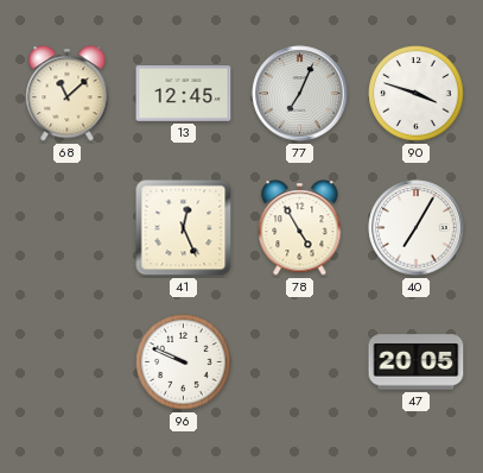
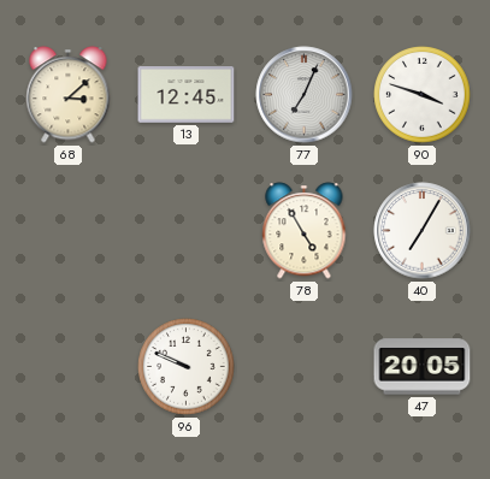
68: 11:08 -> 3:08
41: 12:26 -> none
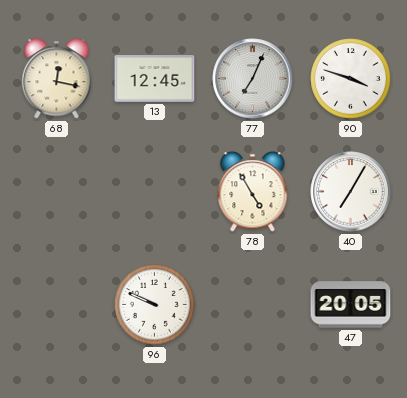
68: 3:08 -> 12:17
